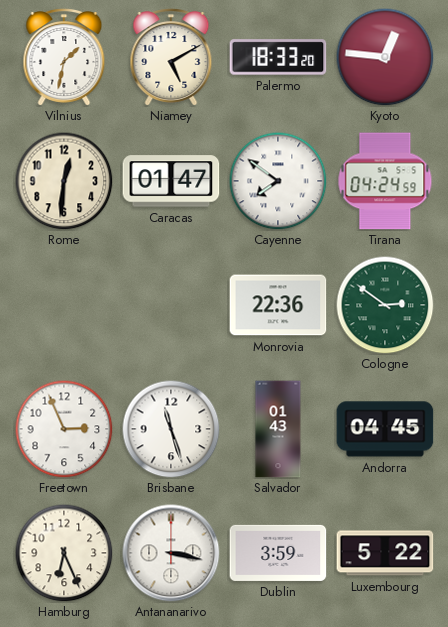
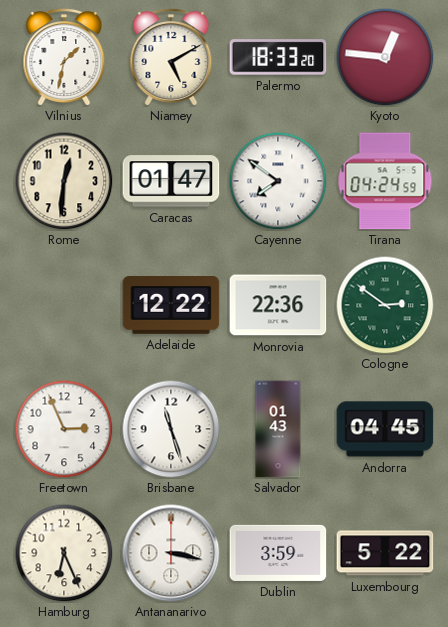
Adelaide: none -> 12:22
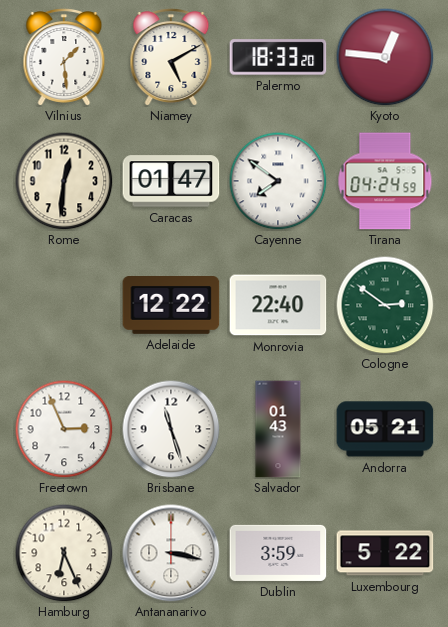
Vilnius: 1:32 -> 1:29
Monrovia: 22:36 -> 22:40
Andorra: 04:45 -> 05:21
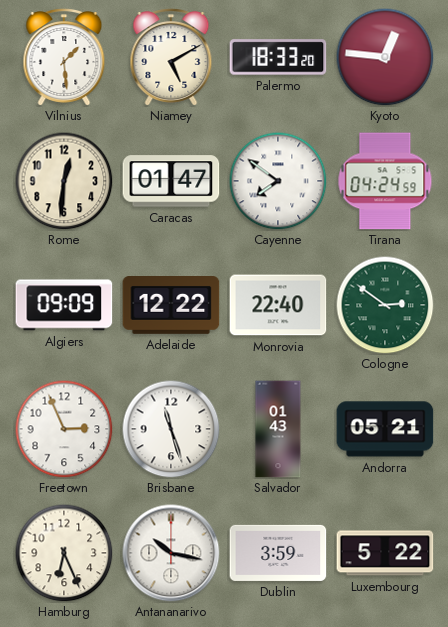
Algiers: none -> 09:09
Antananarivo: 3:17 -> 10:17
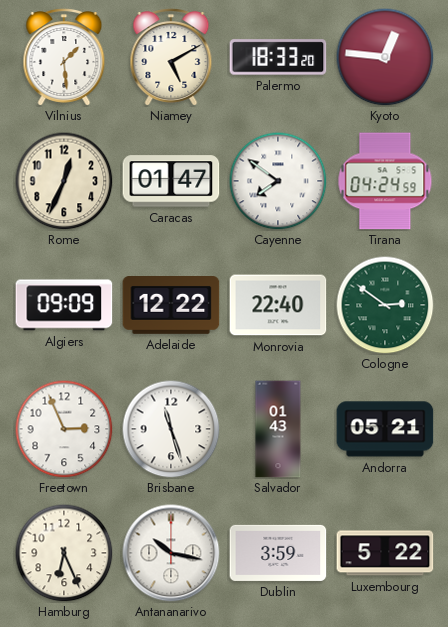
Rome: 12:31 -> 12:34
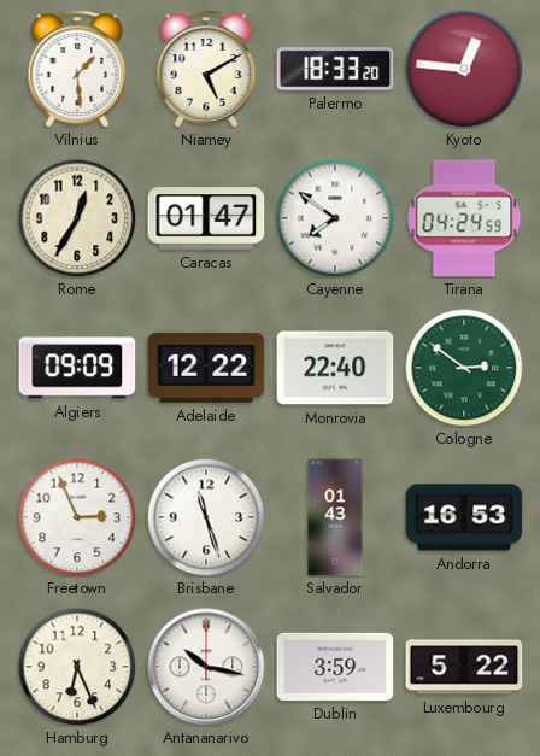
Rome: 12:34 -> 12:35
Andorra: 05:21 -> 16:53
